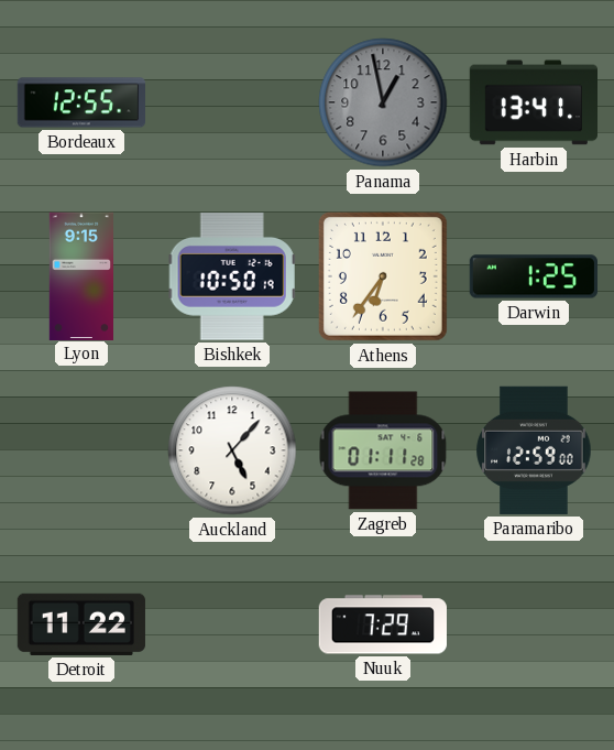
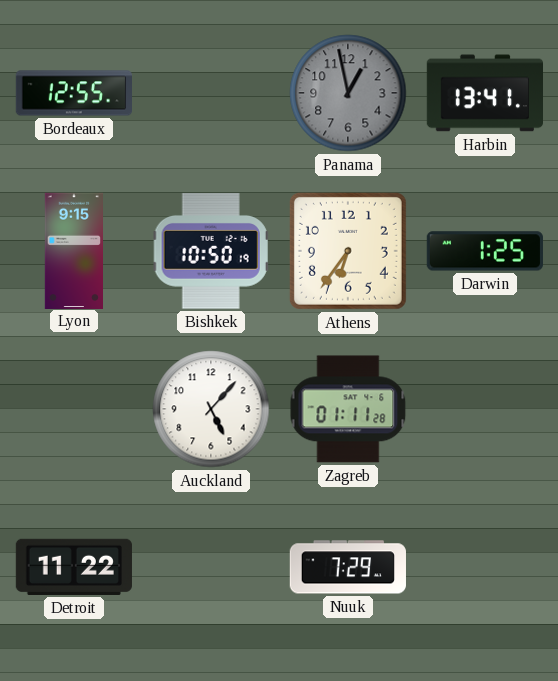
Paramaribo: 12:59 -> none
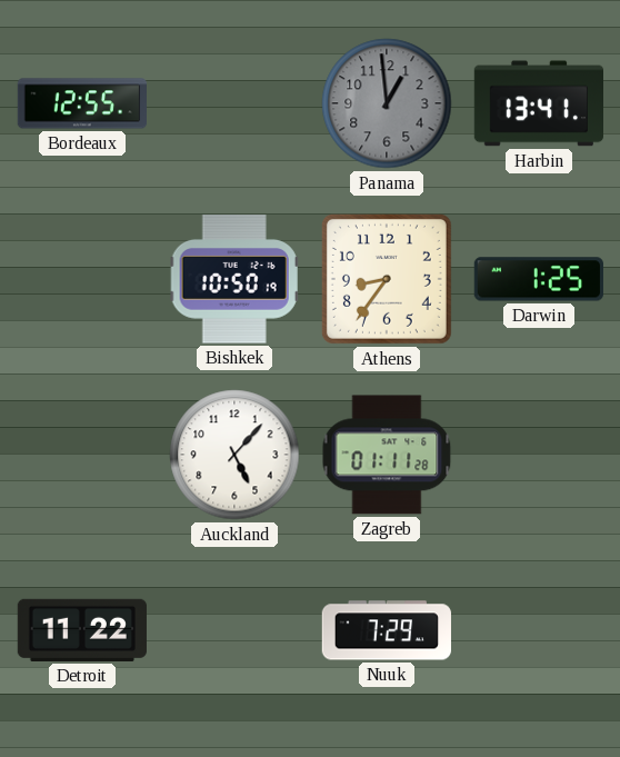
Panama: 12:58 -> 12:59
Lyon: 9:15 -> none
Athens: 6:36 -> 8:36
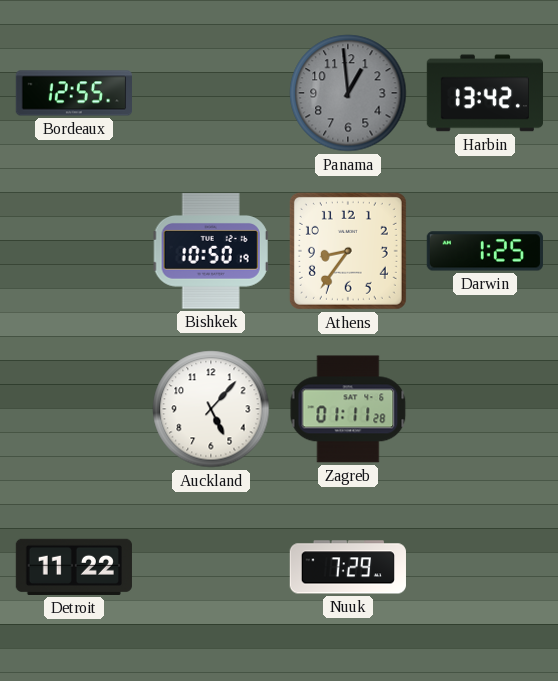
Harbin: 13:41 -> 13:42
